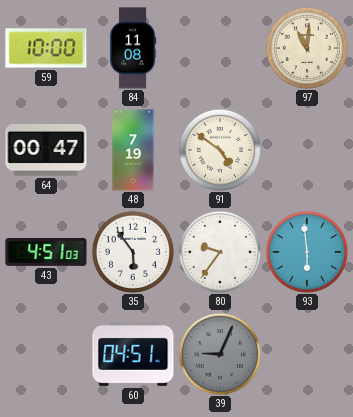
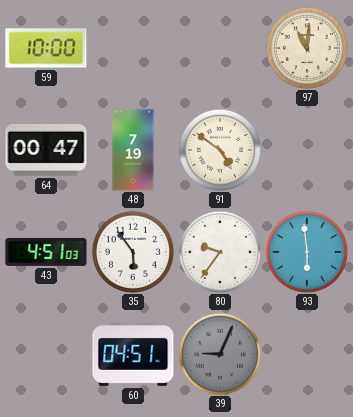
84: 11:08 -> none
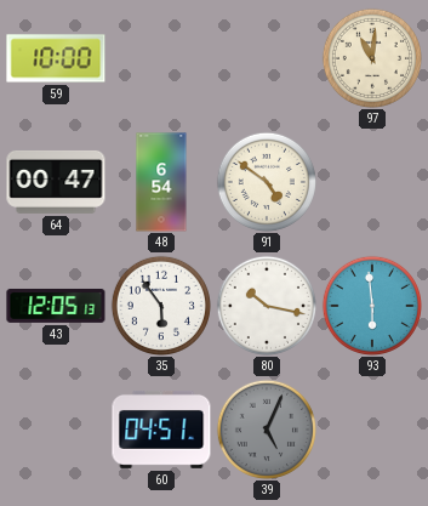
48: 7:19 -> 6:54
43: 4:51 -> 12:05
80: 9:36 -> 10:17
39: 9:04 -> 5:04
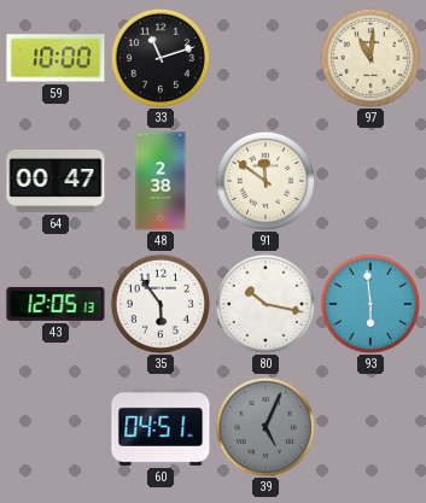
33: none -> 11:12
48: 6:54 -> 2:38
91: 4:51 -> 11:51
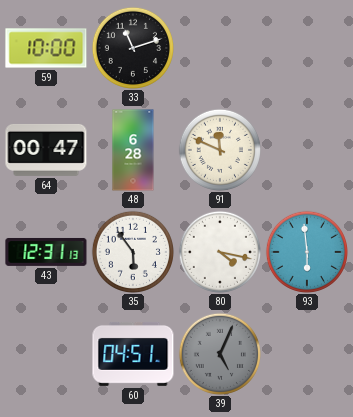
97: 11:01 -> none
48: 2:38 -> 6:28
91: 11:51 -> 11:49
43: 12:05 -> 12:31
80: 10:17 -> 4:17
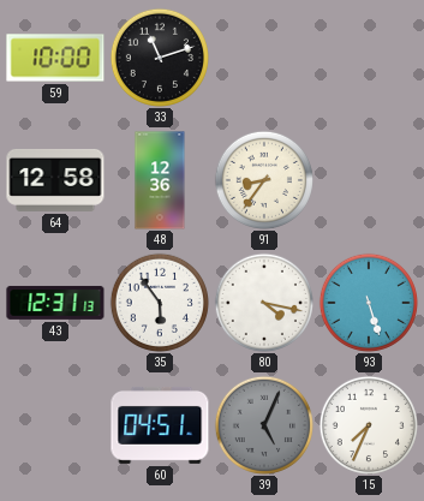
64: 00:47 -> 12:58
48: 6:28 -> 12:36
91: 11:49 -> 8:36
93: 5:59 -> 5:27
15: none -> 7:34
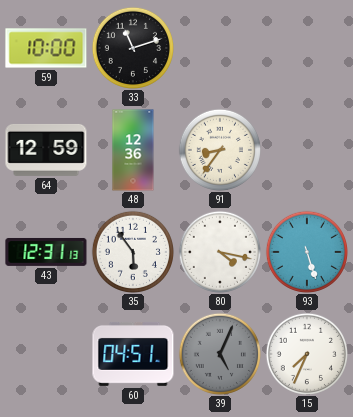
64: 12:58 -> 12:59
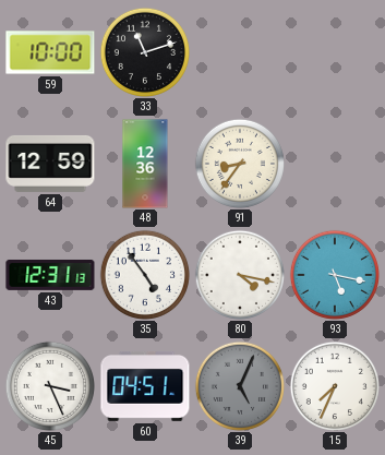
35: 5:54 -> 4:54
93: 5:27 -> 5:17
45: none -> 3:26
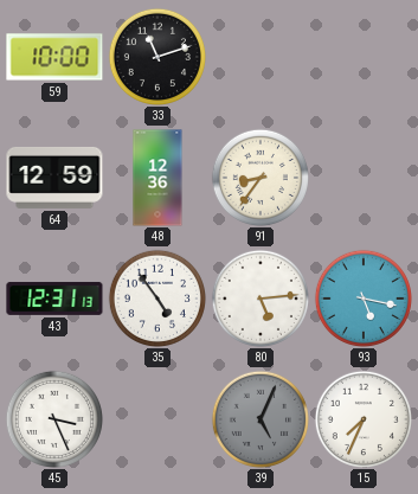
80: 4:17 -> 5:14
60: 04:51 -> none
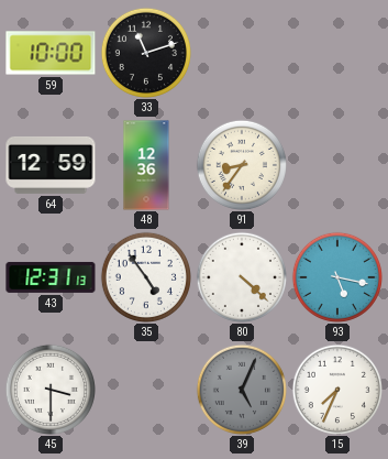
80: 5:14 -> 4:22
45: 3:26 -> 3:30
